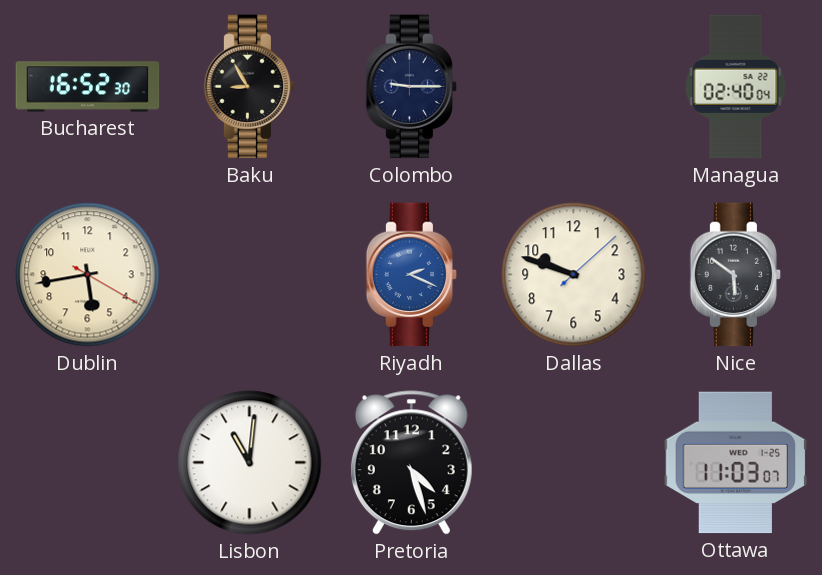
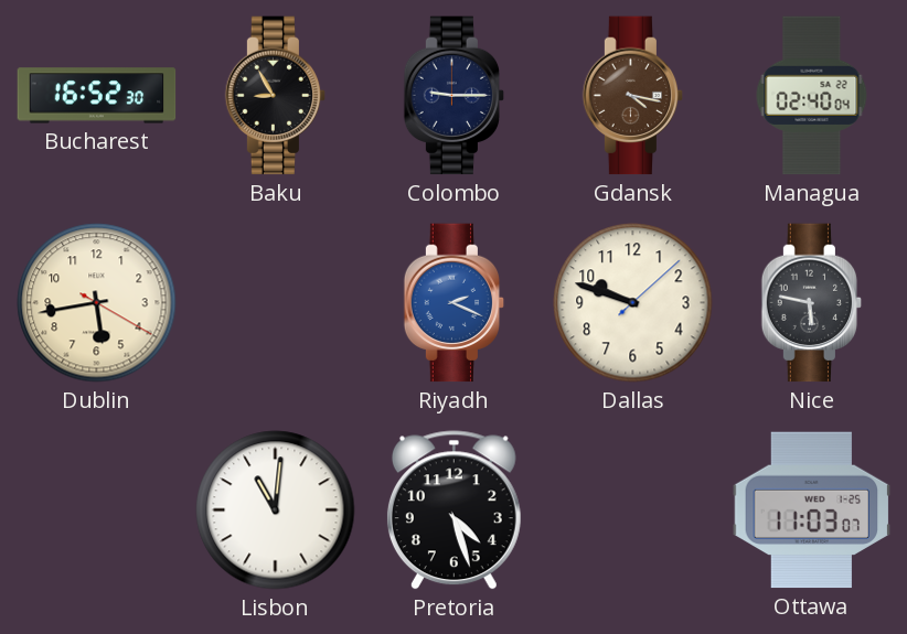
Gdansk: none -> 4:17
Nice: 5:51 -> 5:47
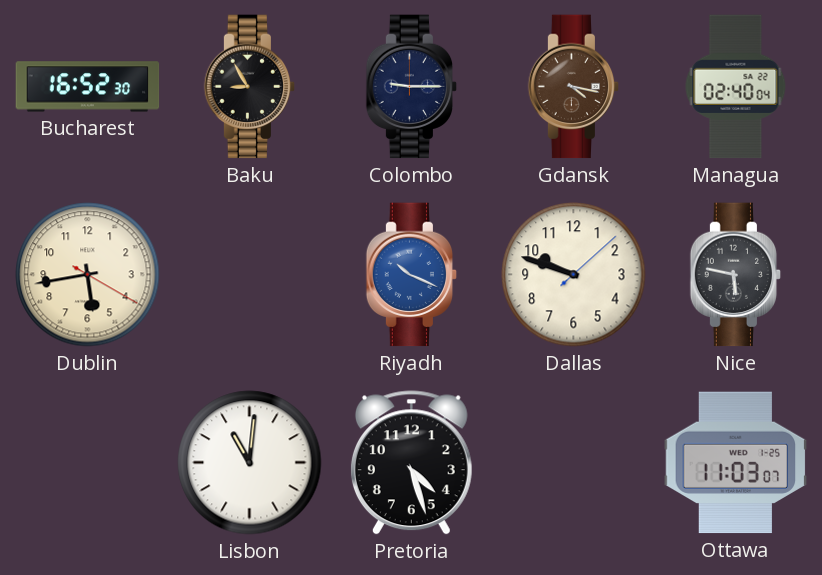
Riyadh: 2:19 -> 10:19
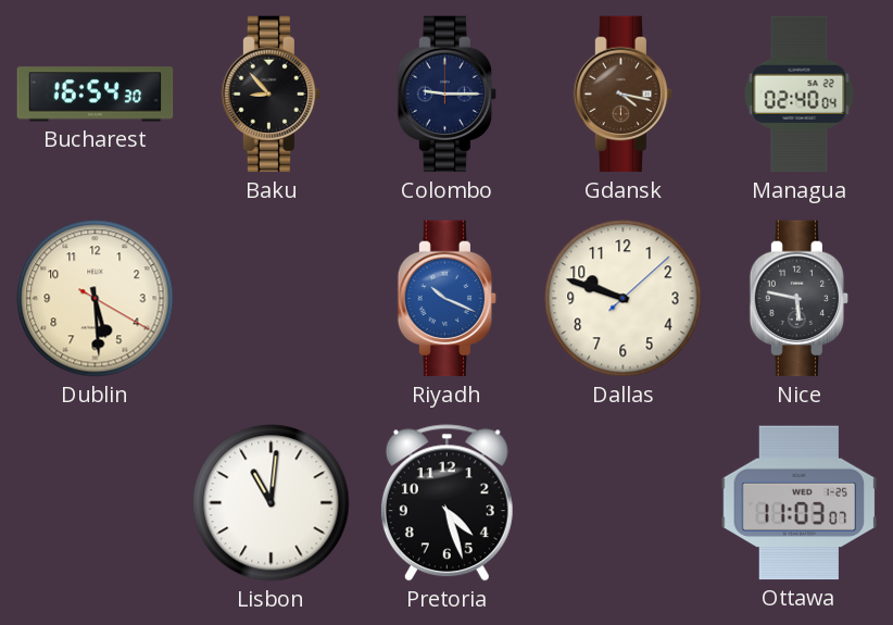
Bucharest: 16:52 -> 16:54
Baku: 8:55 -> 8:53
Dublin: 5:43 -> 5:29
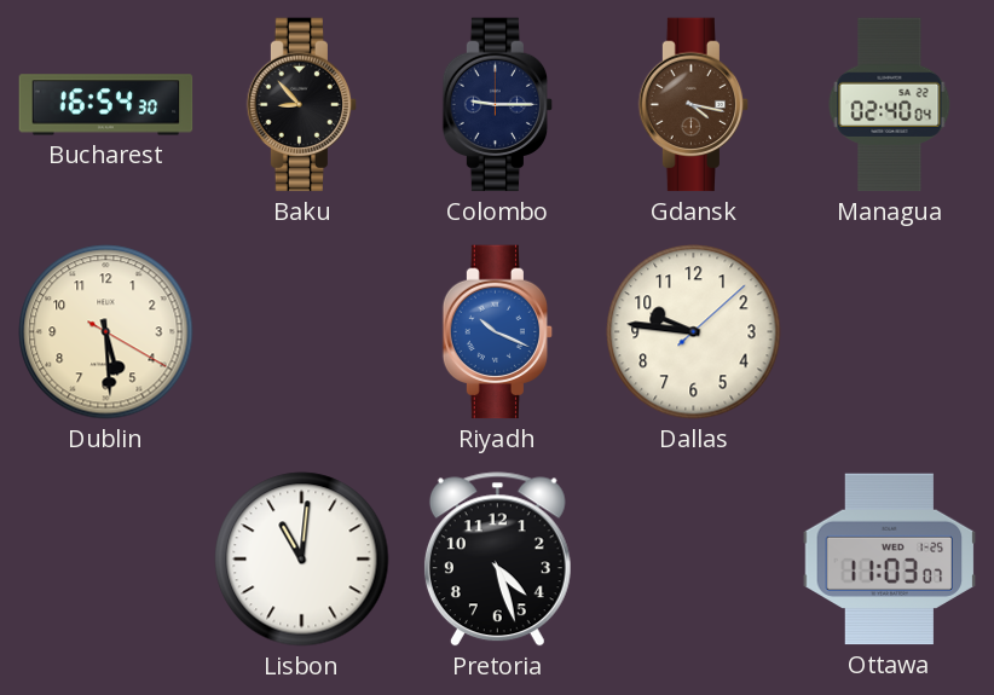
Dallas: 9:48 -> 9:46
Nice: 5:47 -> none
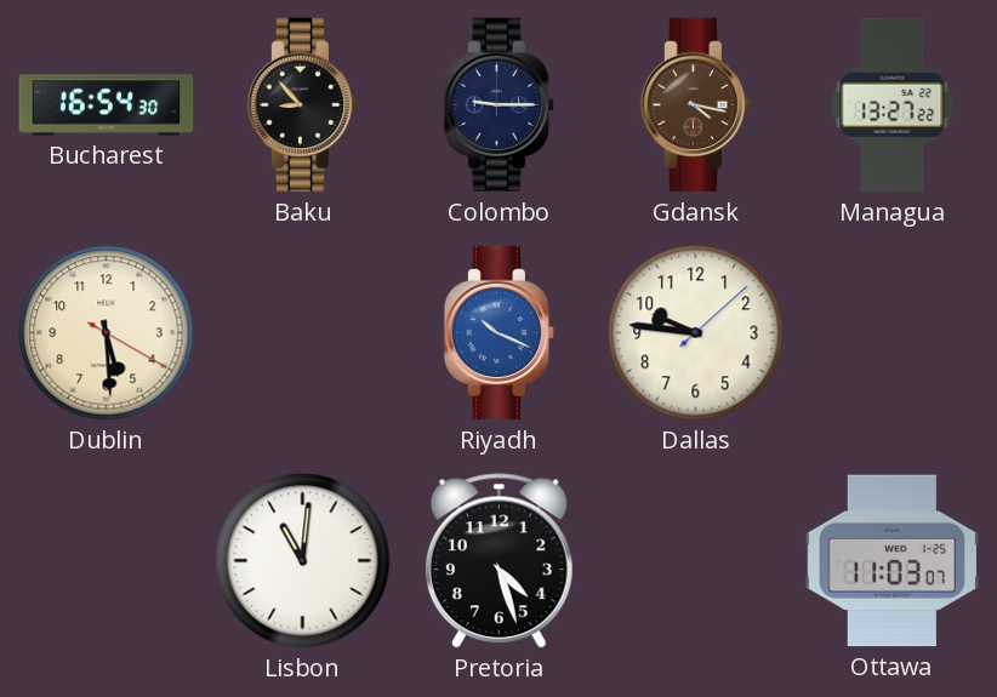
Managua: 02:40 -> 13:27
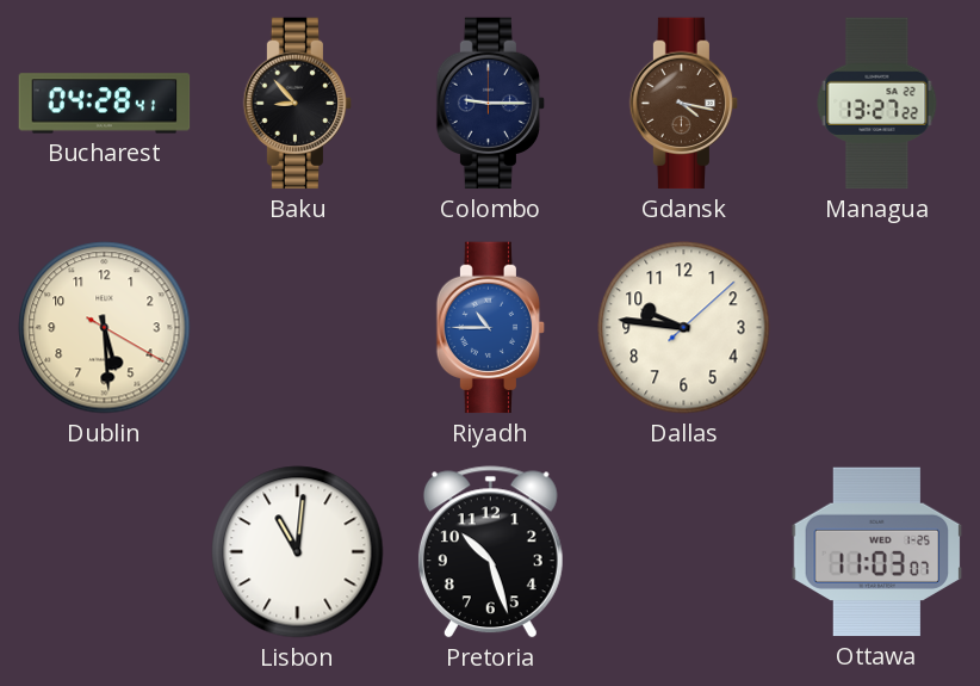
Bucharest: 16:54 -> 04:28
Riyadh: 10:19 -> 10:45
Pretoria: 4:27 -> 10:27
